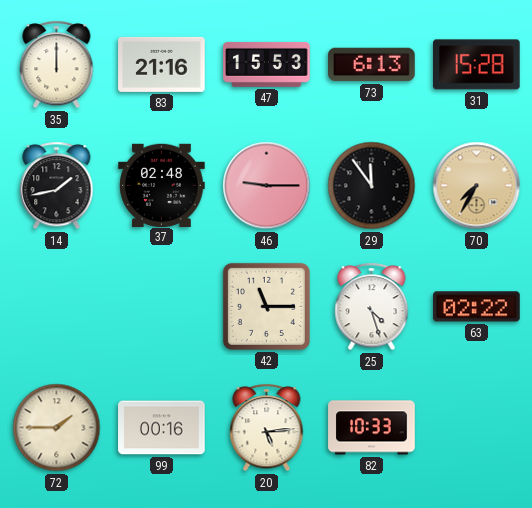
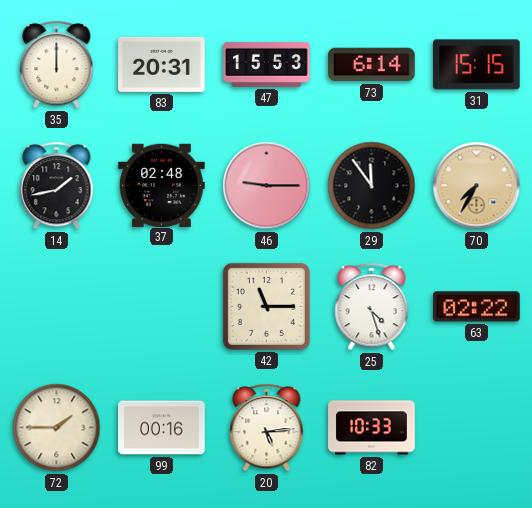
83: 21:16 -> 20:31
73: 6:13 -> 6:14
31: 15:28 -> 15:15
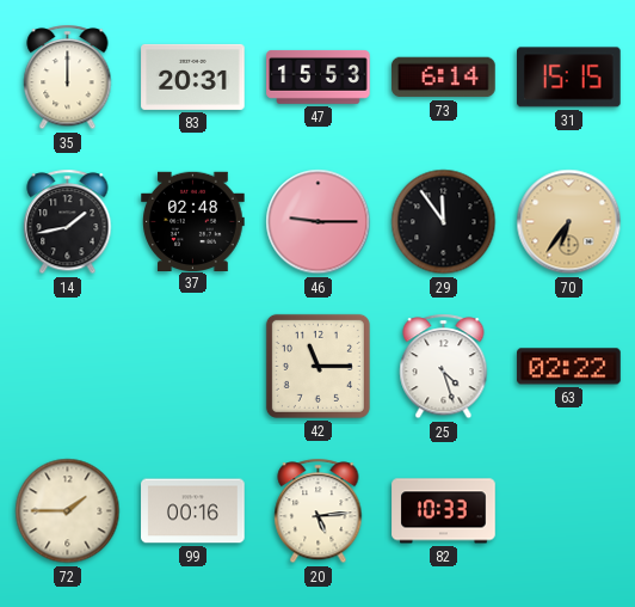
70: 7:35 -> 6:36
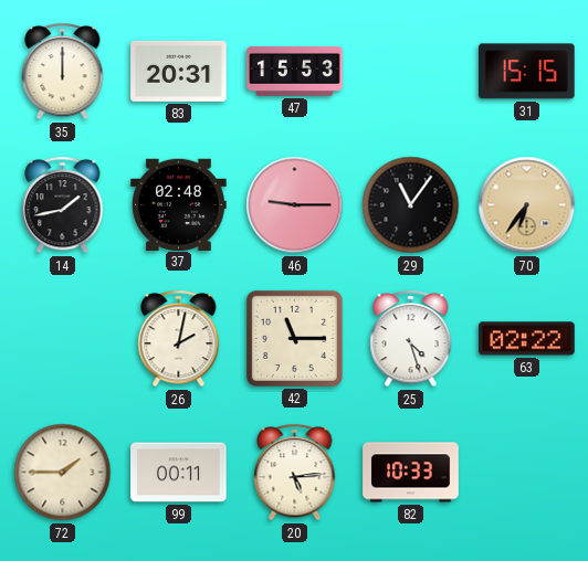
73: 6:14 -> none
29: 11:54 -> 11:06
26: none -> 2:02
99: 00:16 -> 00:11
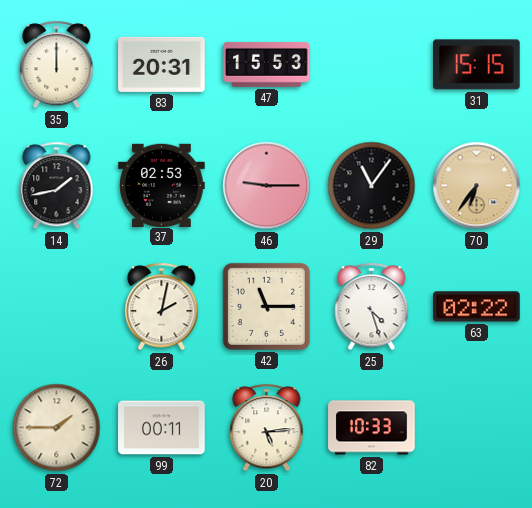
37: 02:48 -> 02:53
